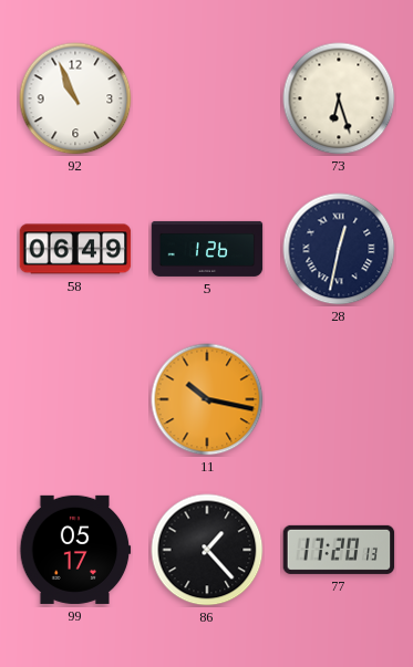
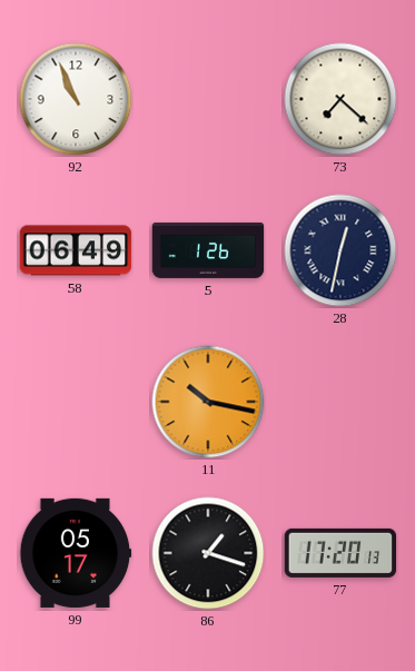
73: 6:27 -> 7:22
86: 1:23 -> 1:18
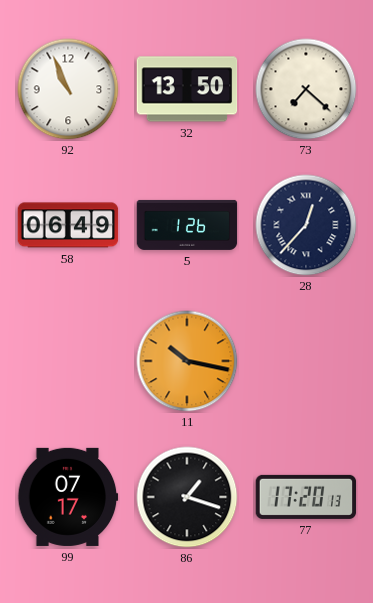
32: none -> 13:50
28: 12:32 -> 12:37
99: 05:17 -> 07:17
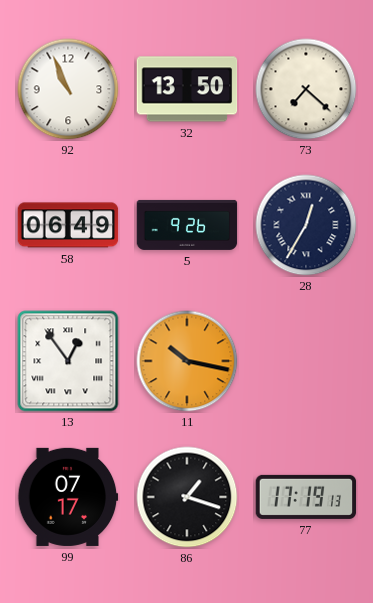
5: 1:26 -> 9:26
28: 12:37 -> 12:35
13: none -> 12:54
77: 17:20 -> 17:19
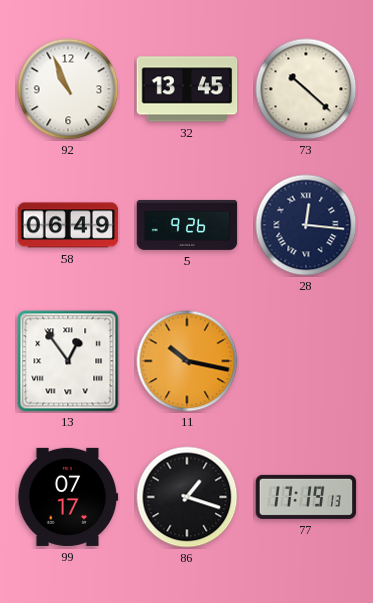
32: 13:50 -> 13:45
73: 7:22 -> 10:22
28: 12:35 -> 12:16
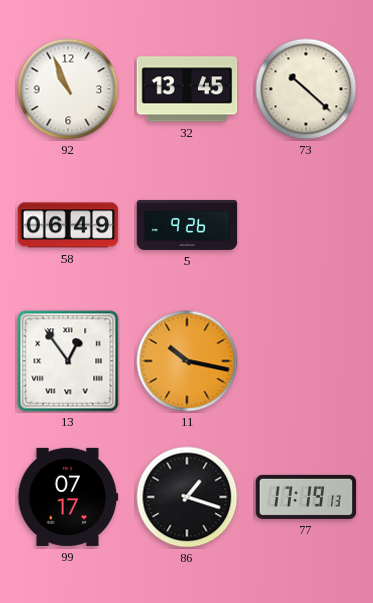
28: 12:16 -> none
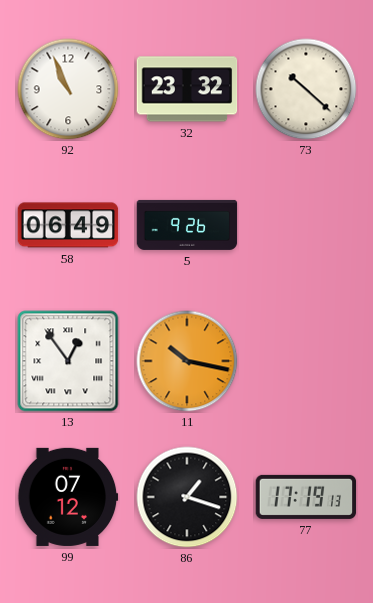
32: 13:45 -> 23:32
99: 07:17 -> 07:12
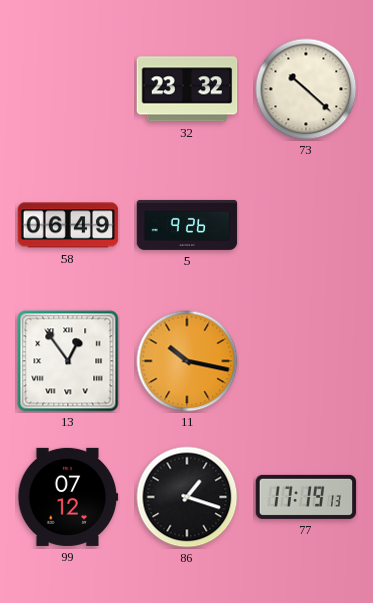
92: 10:56 -> none
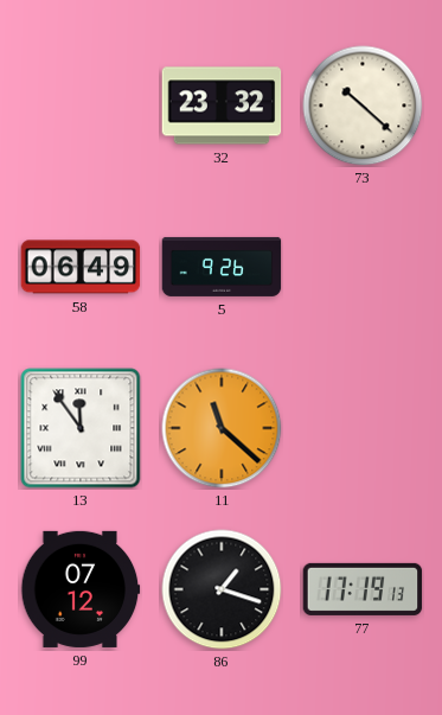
13: 12:54 -> 11:54
11: 10:17 -> 11:22
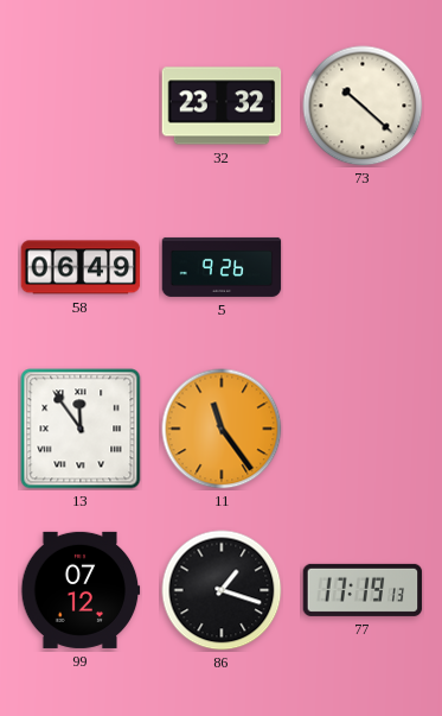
11: 11:22 -> 11:24
